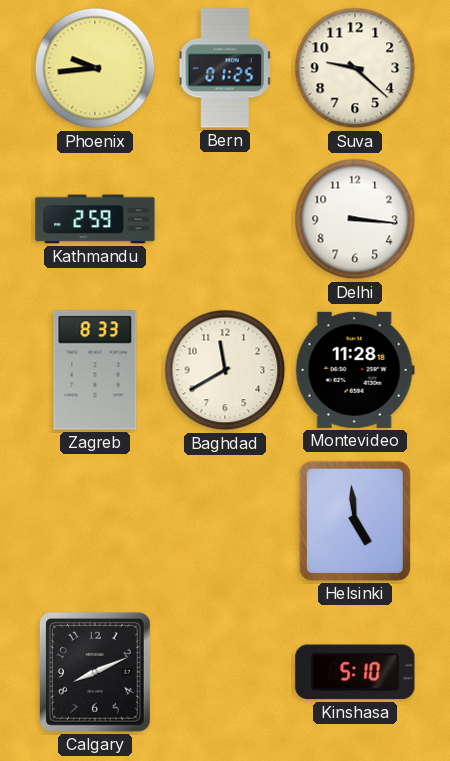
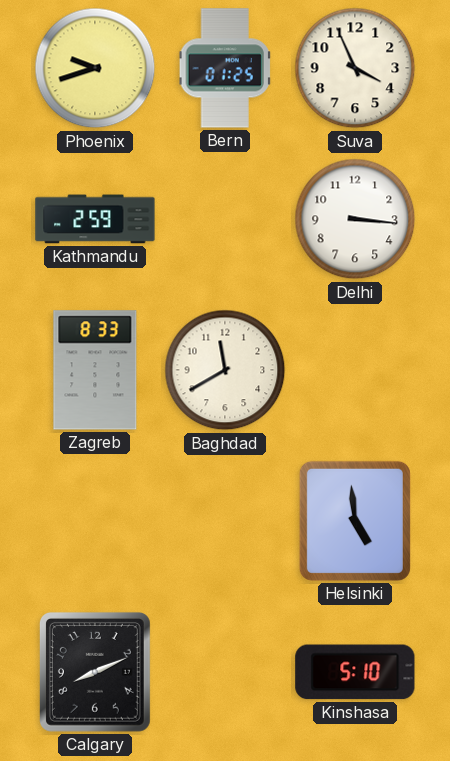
Phoenix: 9:44 -> 9:42
Suva: 9:22 -> 3:56
Montevideo: 11:28 -> none
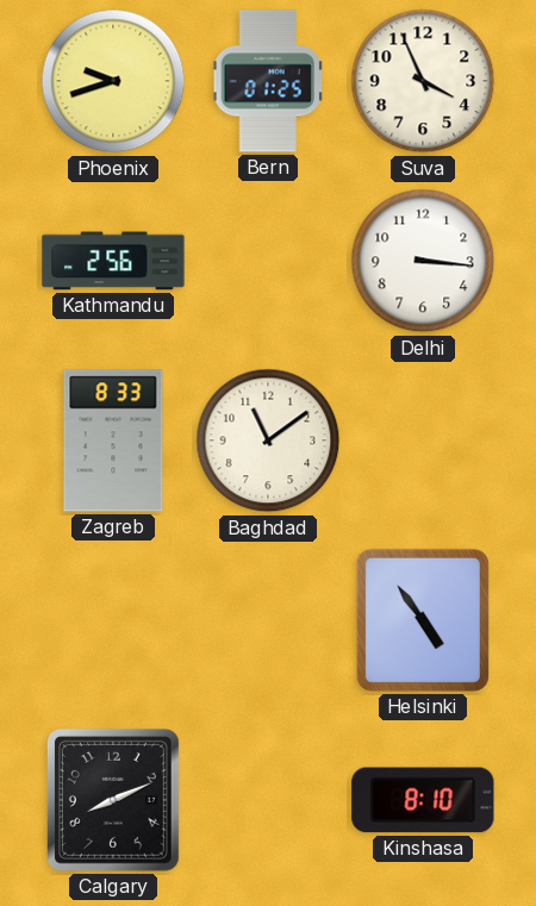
Kathmandu: 2:59 -> 2:56
Baghdad: 11:40 -> 11:09
Helsinki: 4:59 -> 4:54
Kinshasa: 5:10 -> 8:10
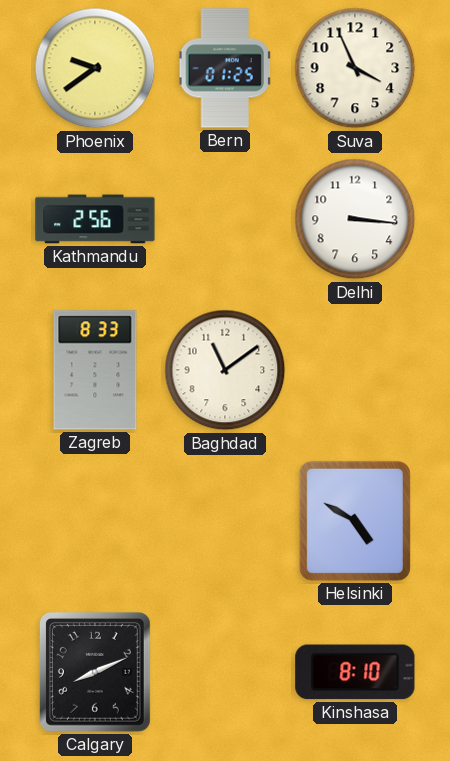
Phoenix: 9:42 -> 9:39
Helsinki: 4:54 -> 4:50
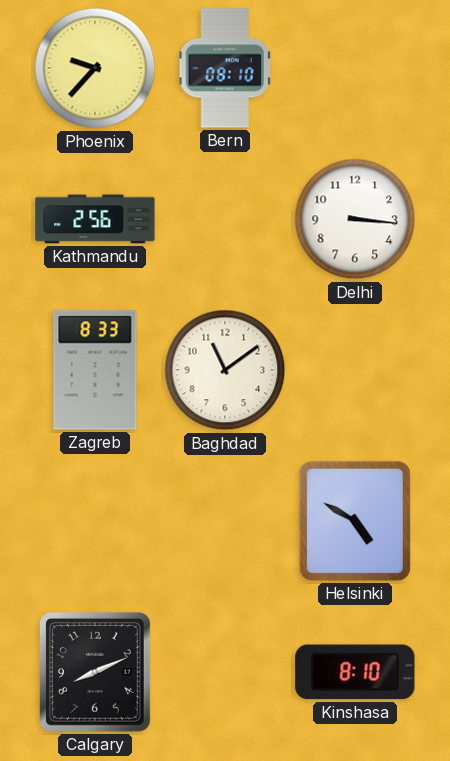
Phoenix: 9:39 -> 9:37
Bern: 01:25 -> 08:10
Suva: 3:56 -> none
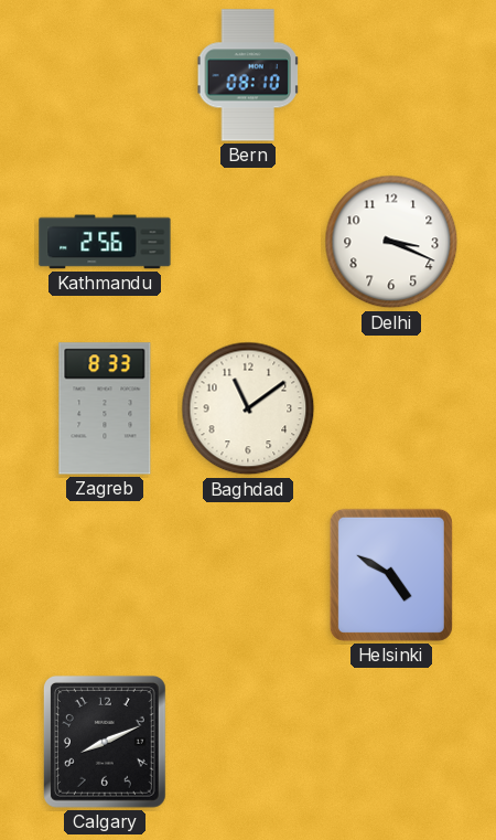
Phoenix: 9:37 -> none
Delhi: 3:16 -> 3:19
Kinshasa: 8:10 -> none
